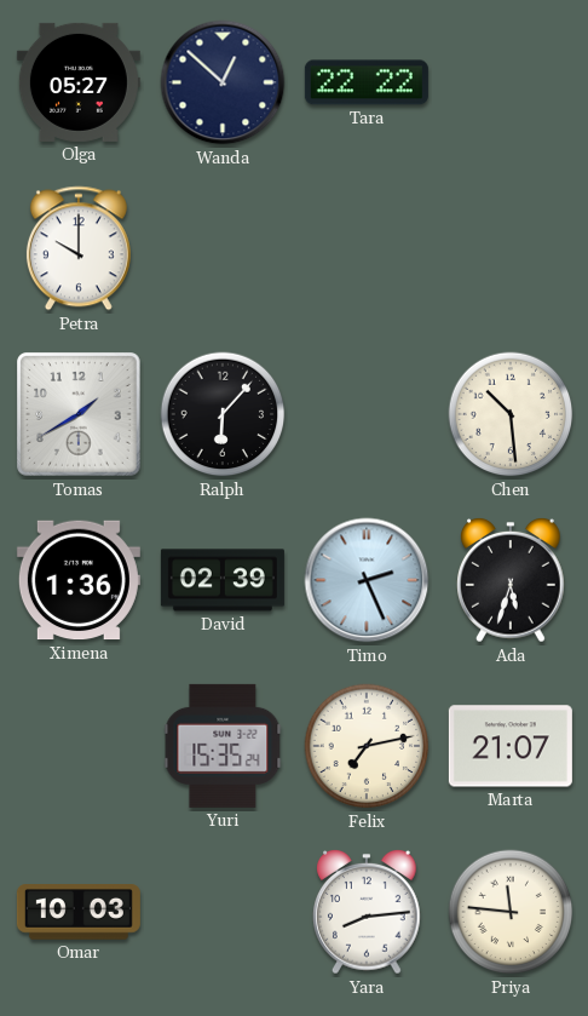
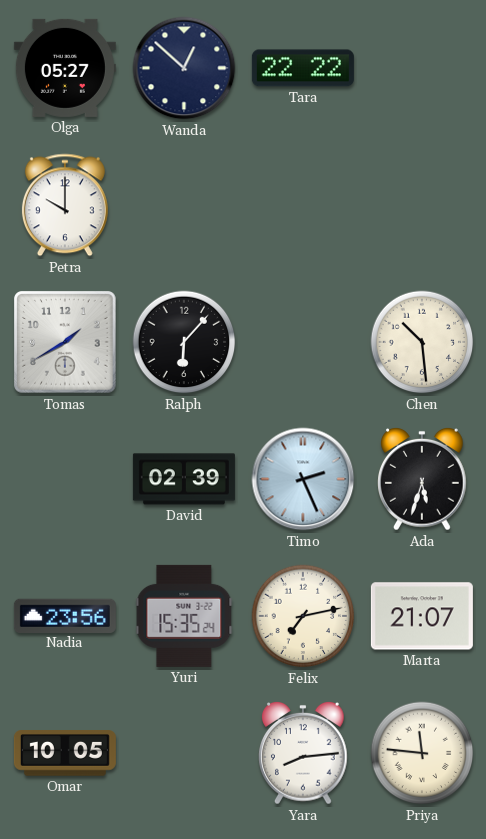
Ximena: 1:36 -> none
Nadia: none -> 23:56
Omar: 10:03 -> 10:05
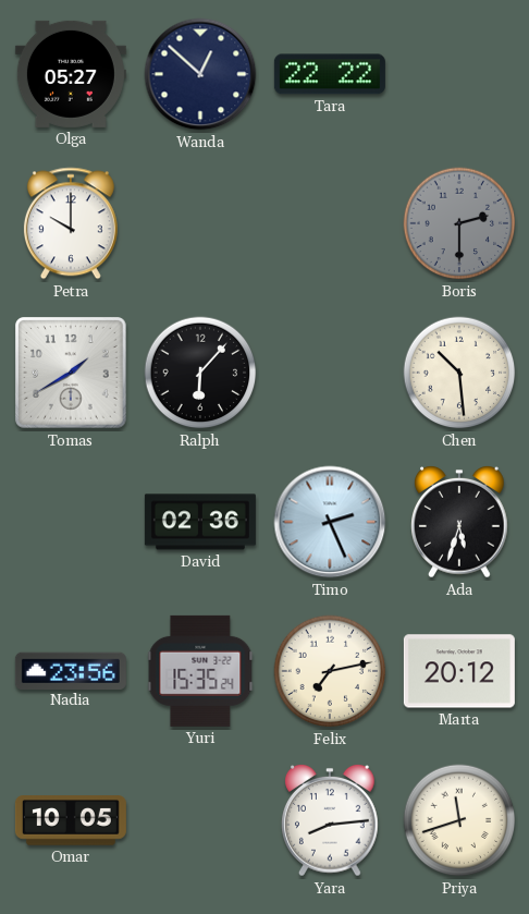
Boris: none -> 2:30
David: 02:39 -> 02:36
Marta: 21:07 -> 20:12
Priya: 11:46 -> 11:42
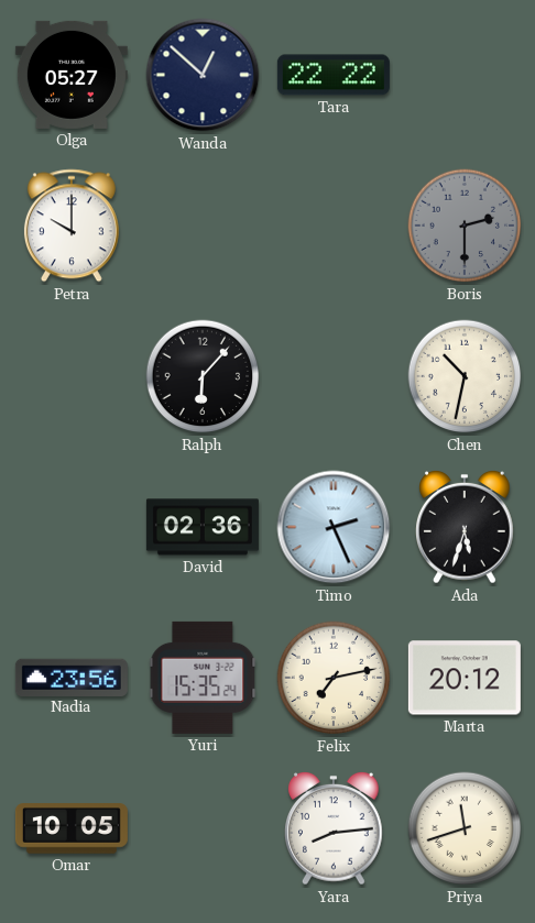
Tomas: 1:40 -> none
Chen: 10:29 -> 10:32
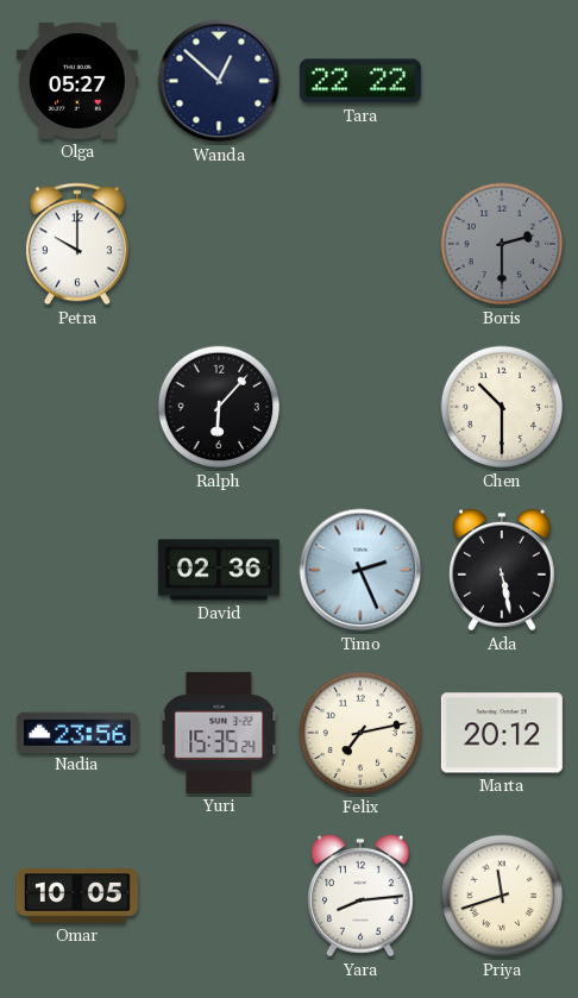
Chen: 10:32 -> 10:30
Ada: 5:33 -> 5:28
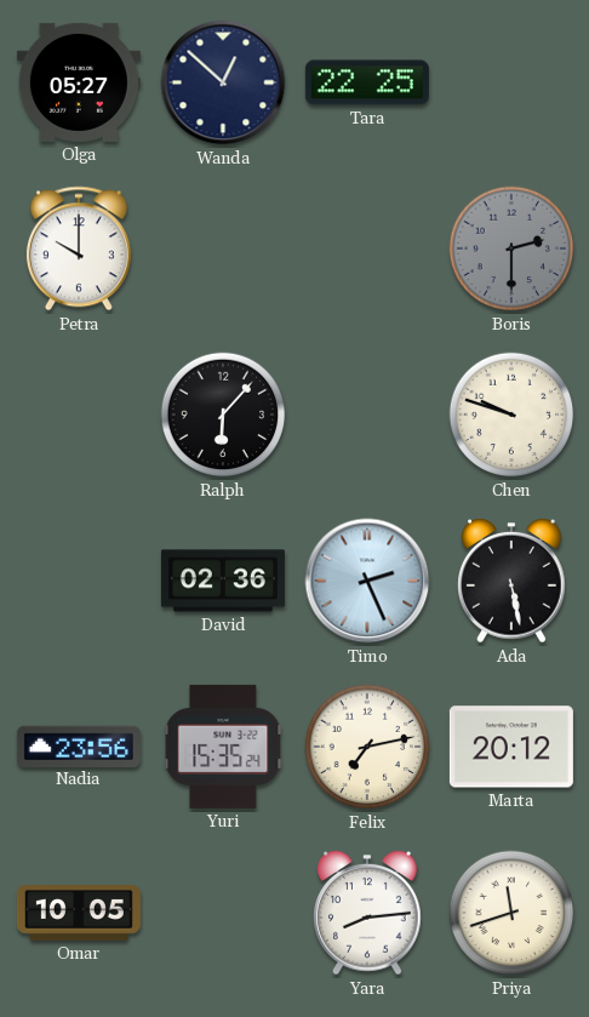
Tara: 22:22 -> 22:25
Chen: 10:30 -> 9:48
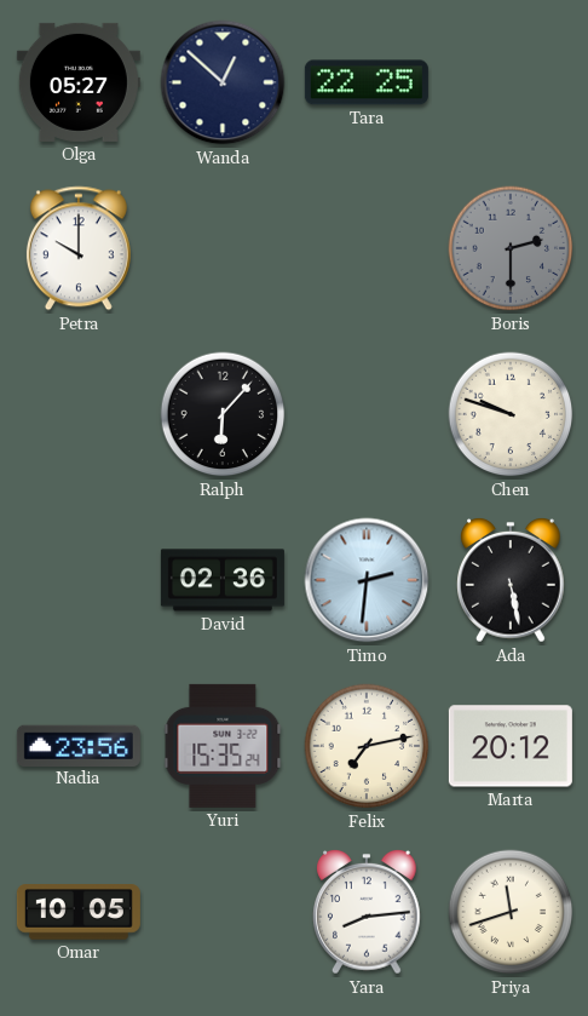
Timo: 2:26 -> 2:31
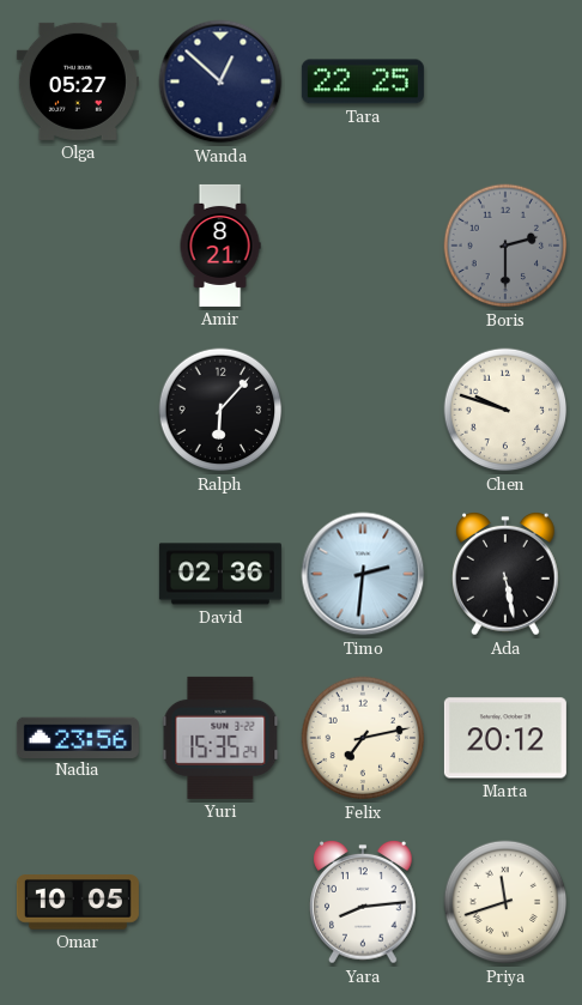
Petra: 10:00 -> none
Amir: none -> 8:21
